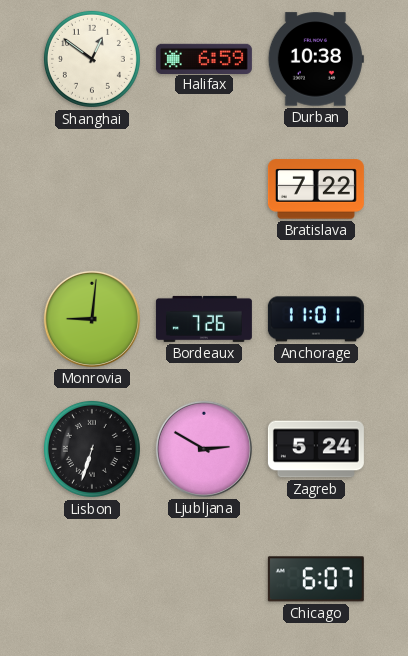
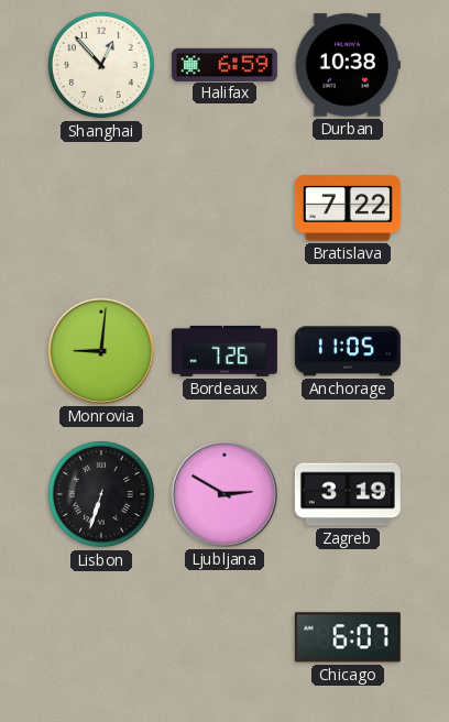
Shanghai: 12:51 -> 12:53
Anchorage: 11:01 -> 11:05
Zagreb: 5:24 -> 3:19
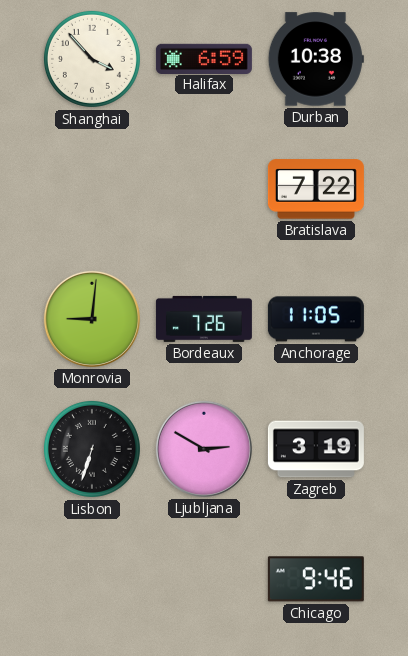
Shanghai: 12:53 -> 3:53
Chicago: 6:07 -> 9:46
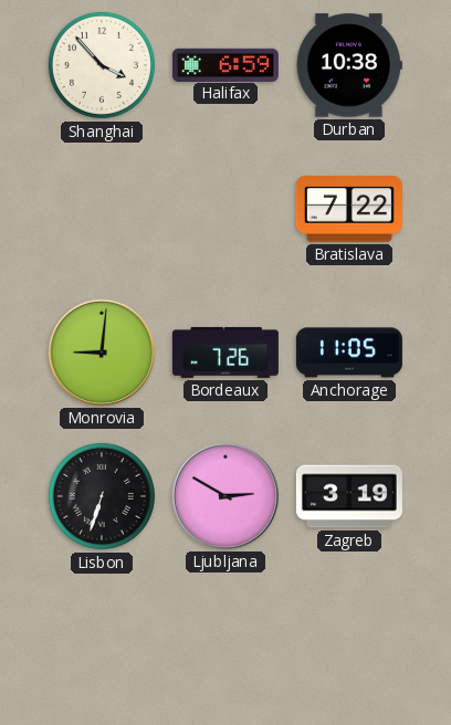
Chicago: 9:46 -> none
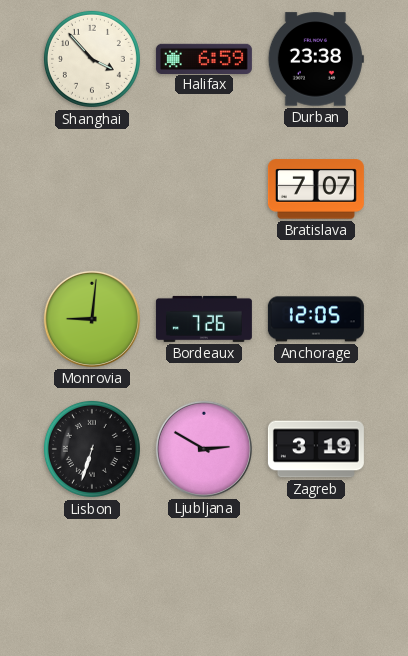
Durban: 10:38 -> 23:38
Bratislava: 7:22 -> 7:07
Anchorage: 11:05 -> 12:05
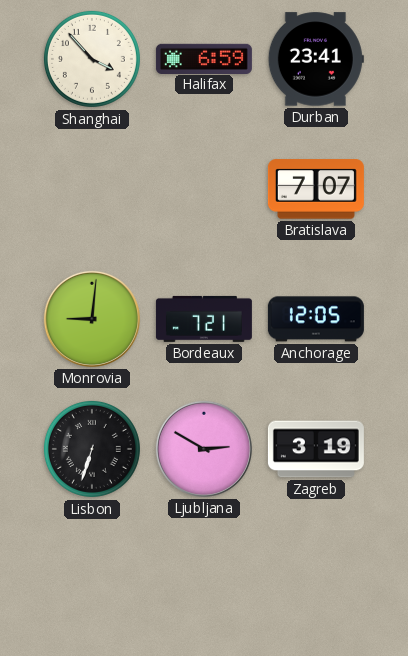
Durban: 23:38 -> 23:41
Bordeaux: 7:26 -> 7:21
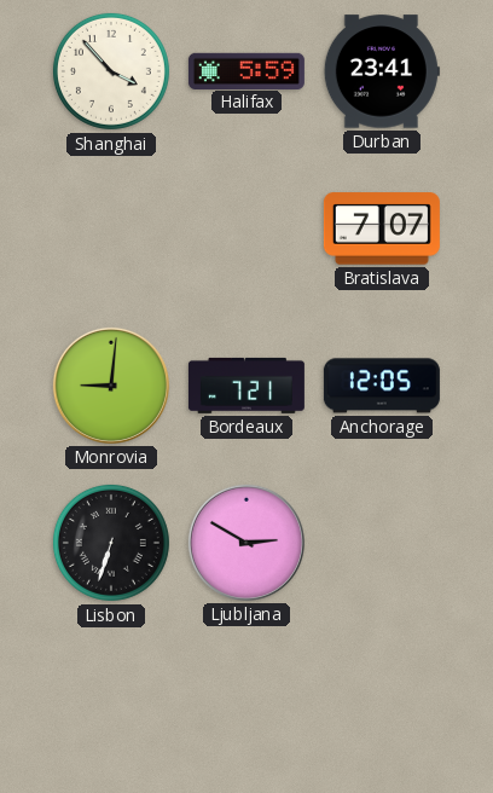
Halifax: 6:59 -> 5:59
Zagreb: 3:19 -> none
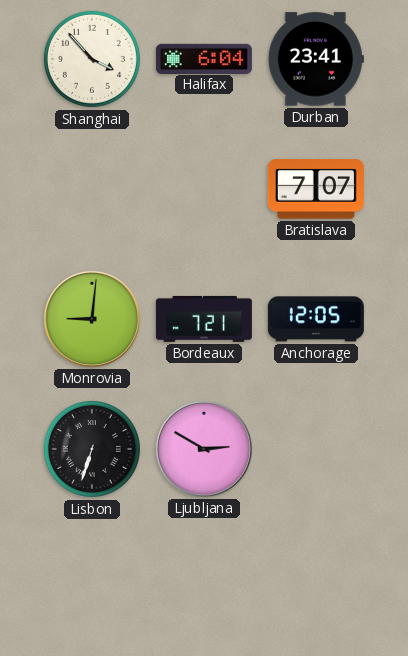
Halifax: 5:59 -> 6:04
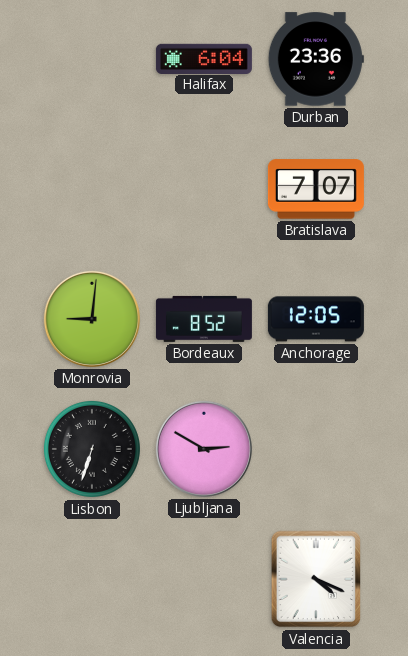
Shanghai: 3:53 -> none
Durban: 23:41 -> 23:36
Bordeaux: 7:21 -> 8:52
Valencia: none -> 4:19
